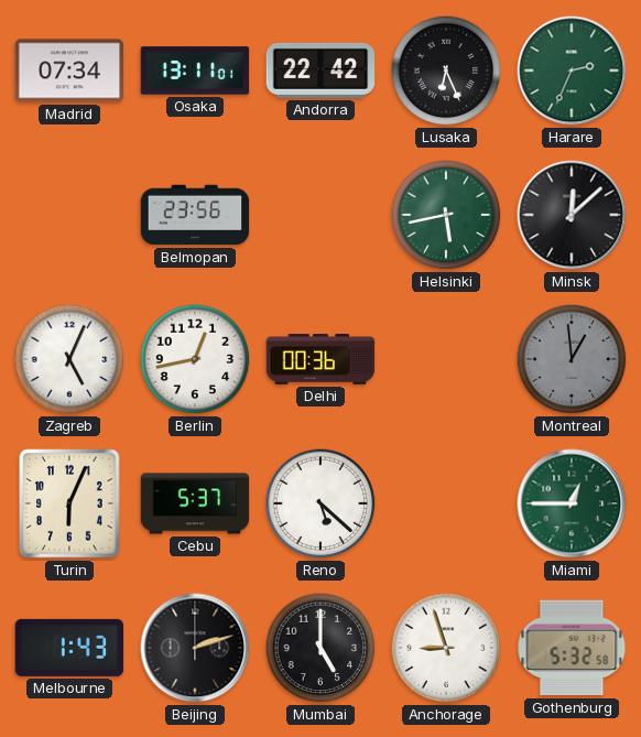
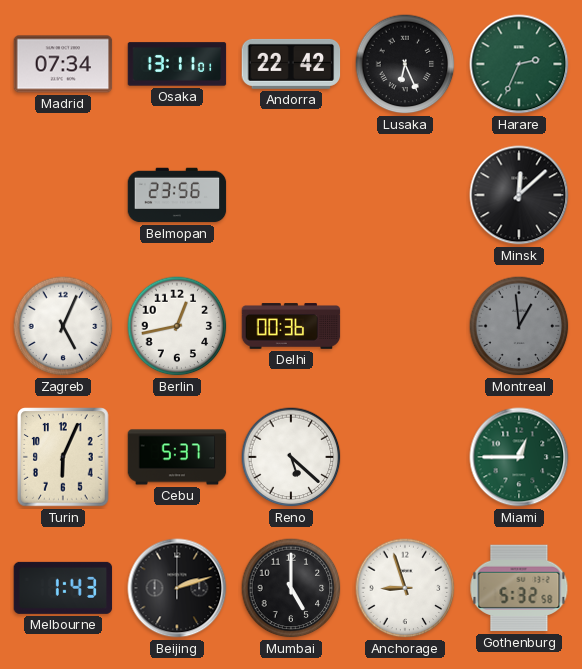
Helsinki: 5:43 -> none
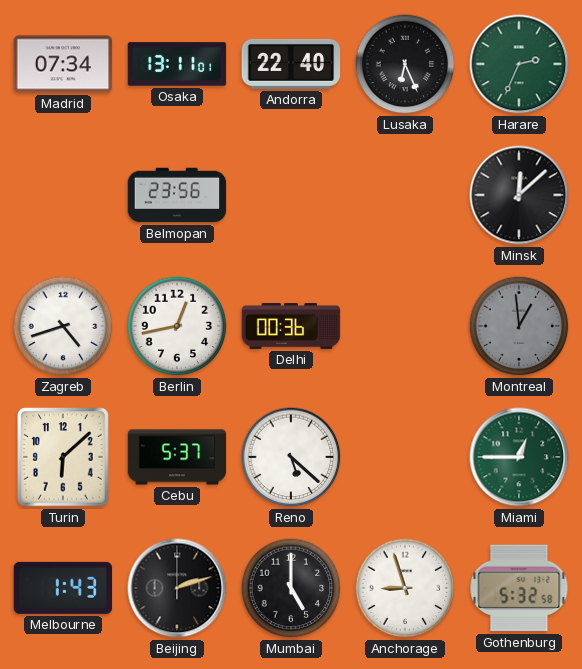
Andorra: 22:42 -> 22:40
Zagreb: 5:04 -> 4:42
Turin: 6:04 -> 6:08
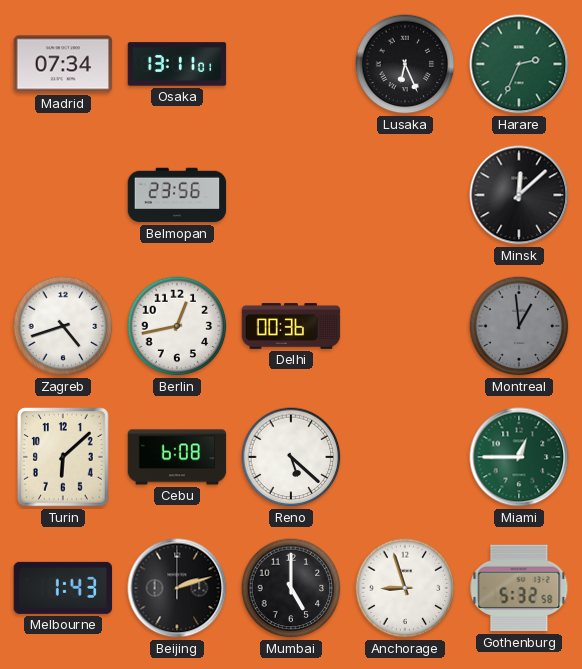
Andorra: 22:40 -> none
Cebu: 5:37 -> 6:08
